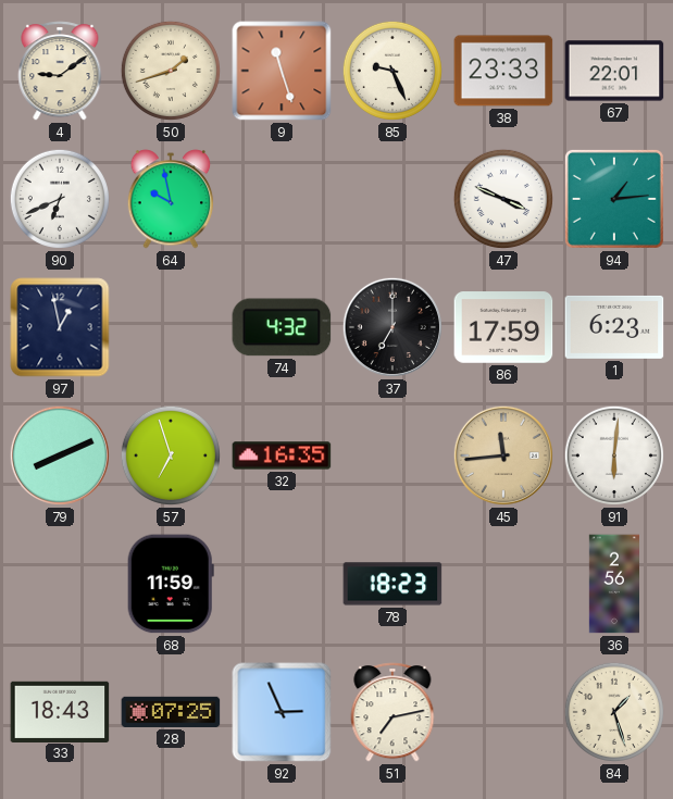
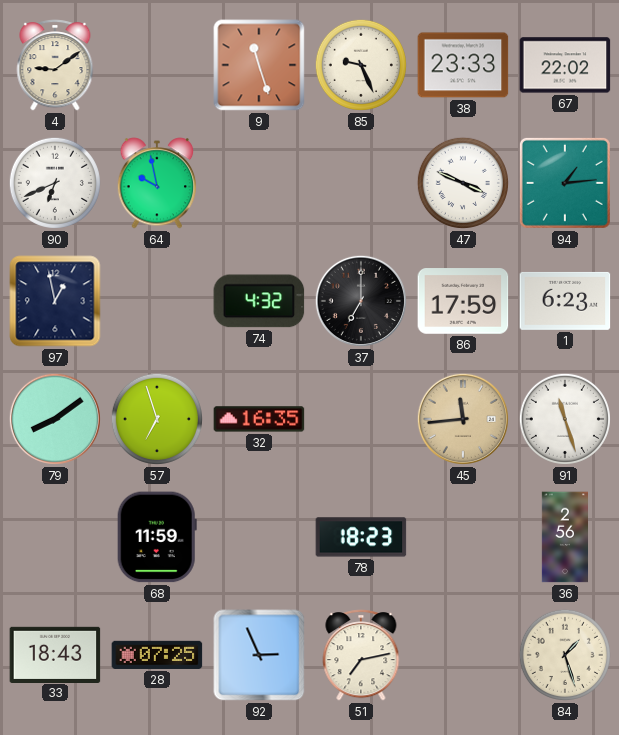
50: 1:42 -> none
67: 22:01 -> 22:02
79: 8:11 -> 8:09
91: 6:01 -> 11:27
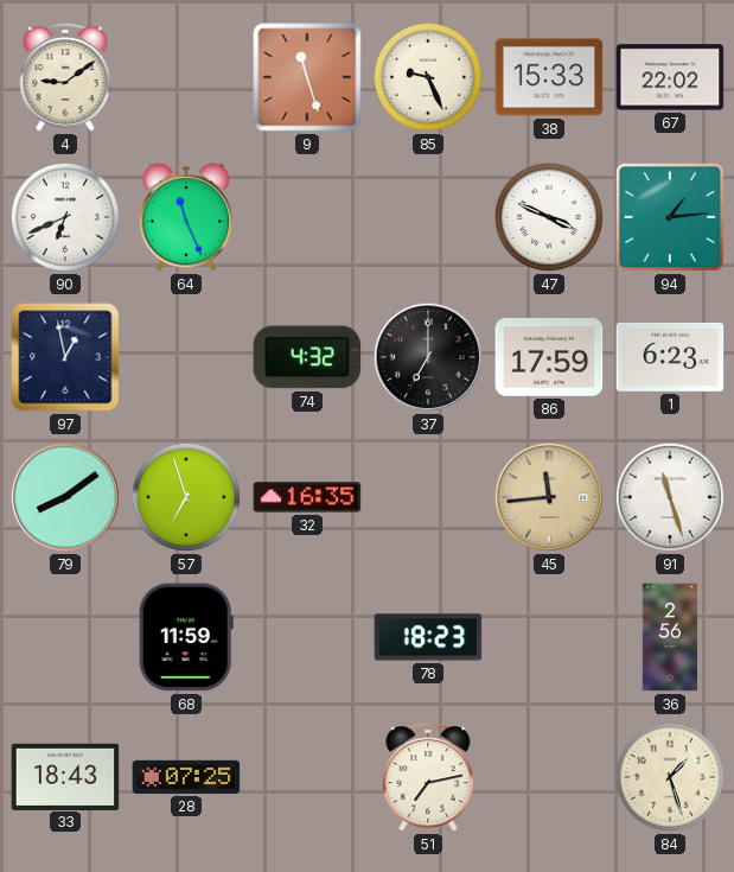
38: 23:33 -> 15:33
64: 9:58 -> 11:26
92: 2:56 -> none
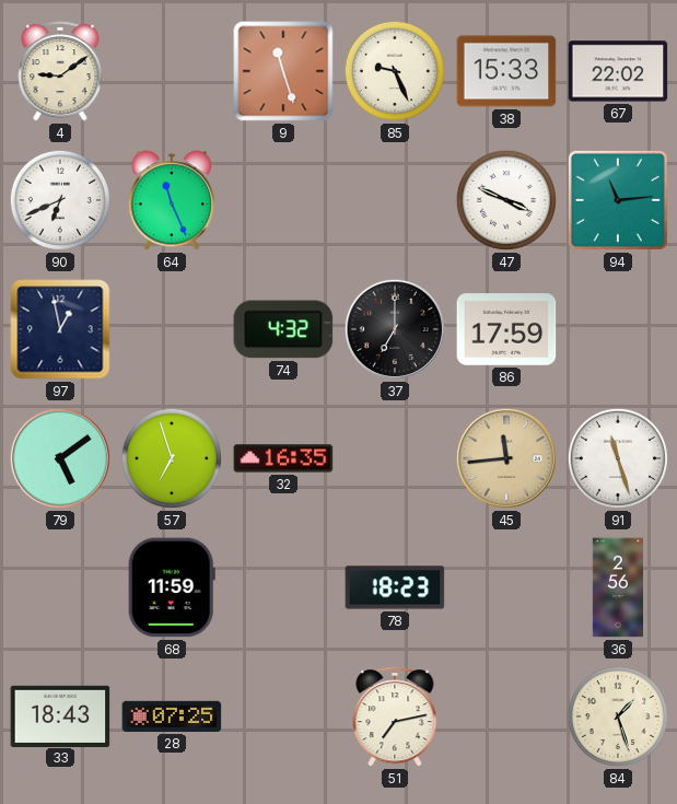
94: 1:14 -> 11:14
1: 6:23 -> none
79: 8:09 -> 5:09
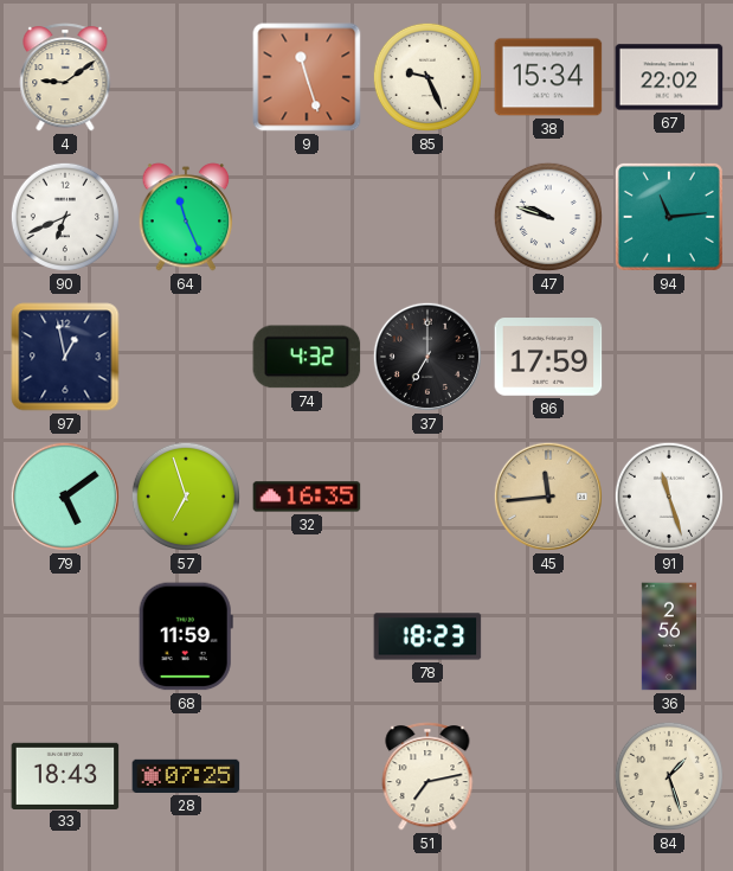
38: 15:33 -> 15:34
47: 3:49 -> 9:48
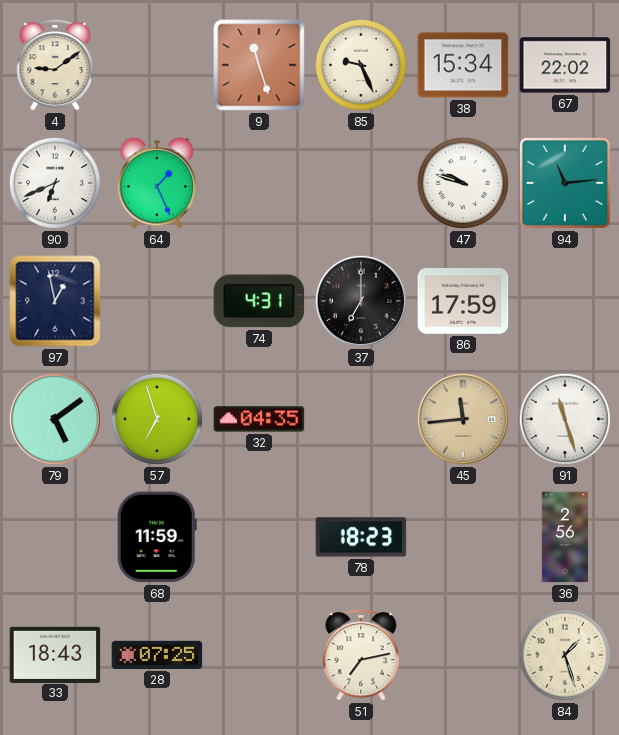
64: 11:26 -> 1:26
74: 4:32 -> 4:31
32: 16:35 -> 04:35
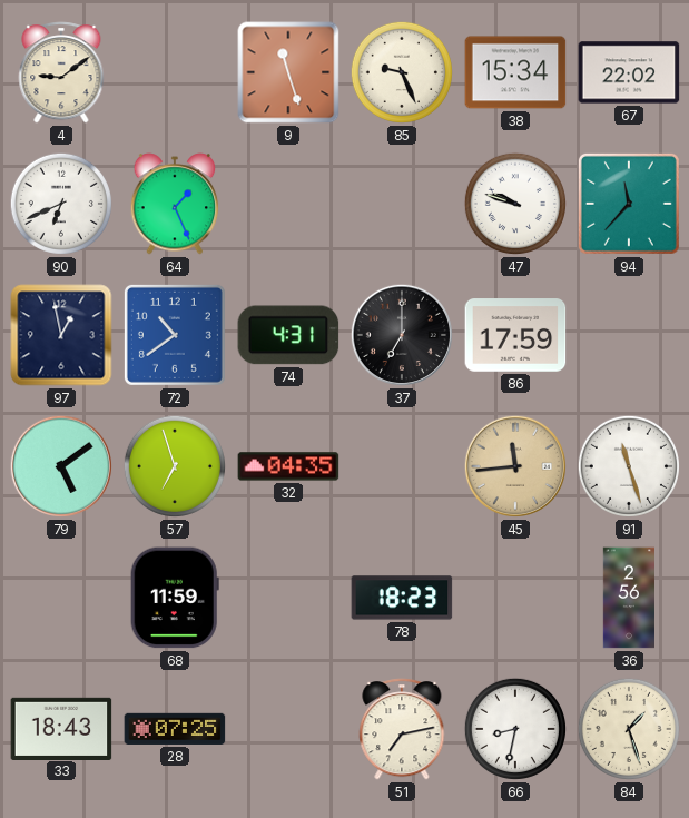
94: 11:14 -> 11:37
72: none -> 10:39
66: none -> 8:32
